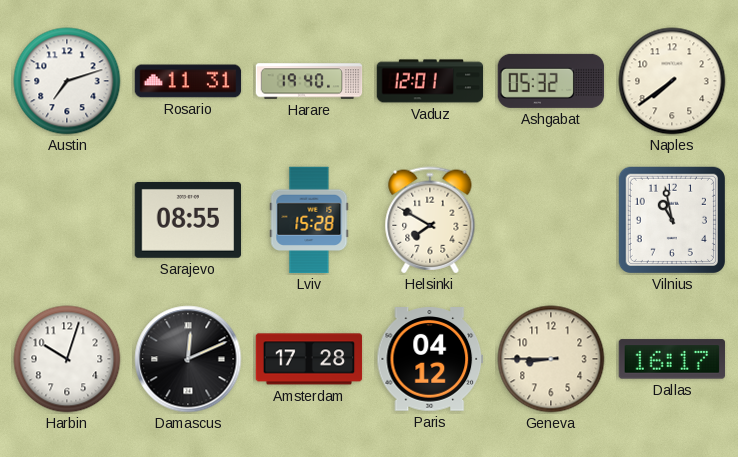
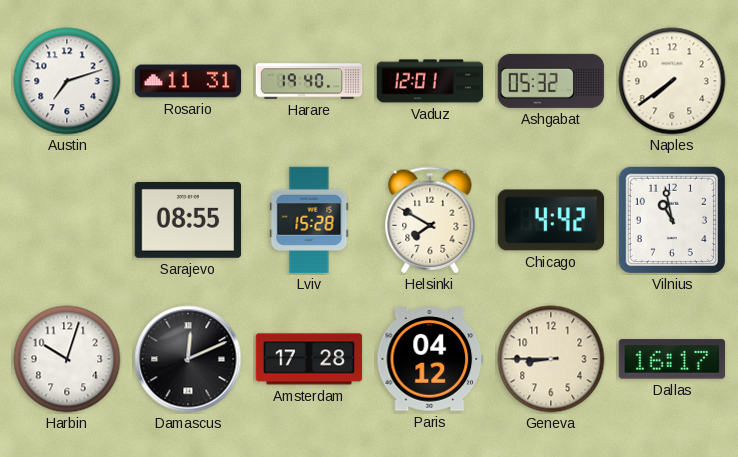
Chicago: none -> 4:42
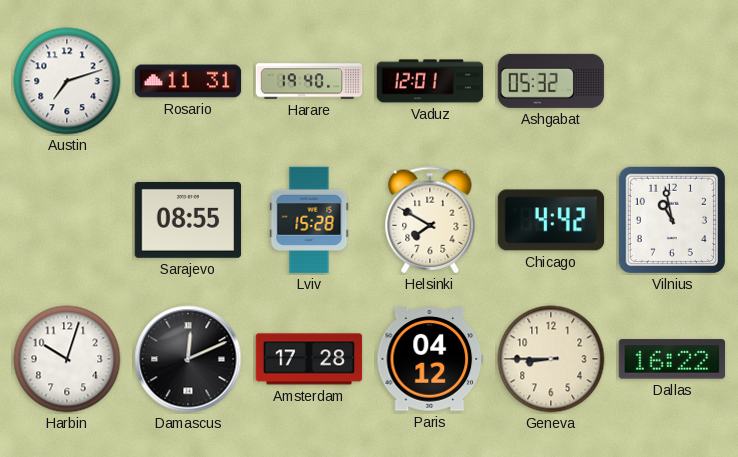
Naples: 7:39 -> none
Dallas: 16:17 -> 16:22
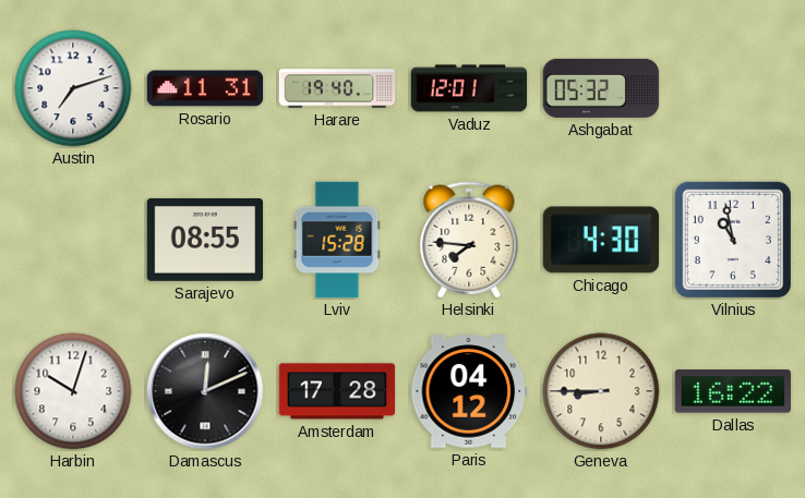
Helsinki: 7:50 -> 7:46
Chicago: 4:42 -> 4:30
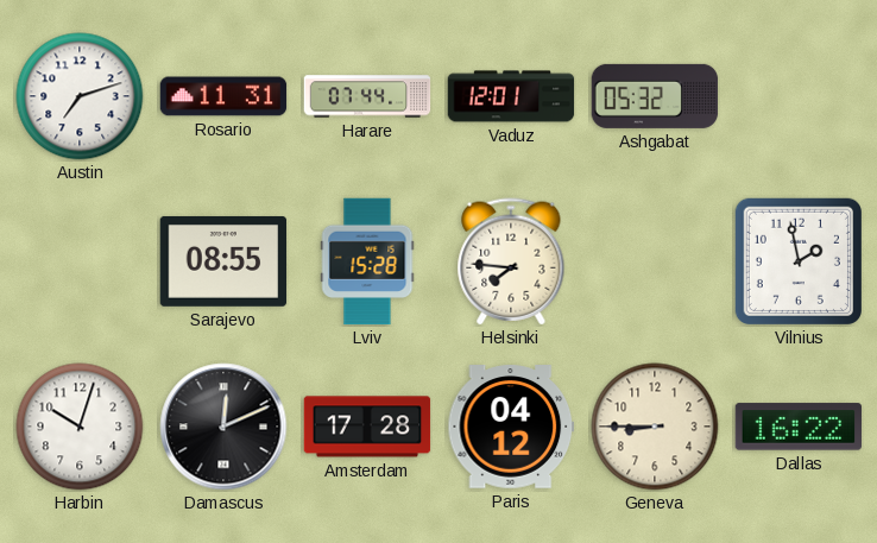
Harare: 19:40 -> 07:44
Chicago: 4:30 -> none
Vilnius: 10:58 -> 1:58
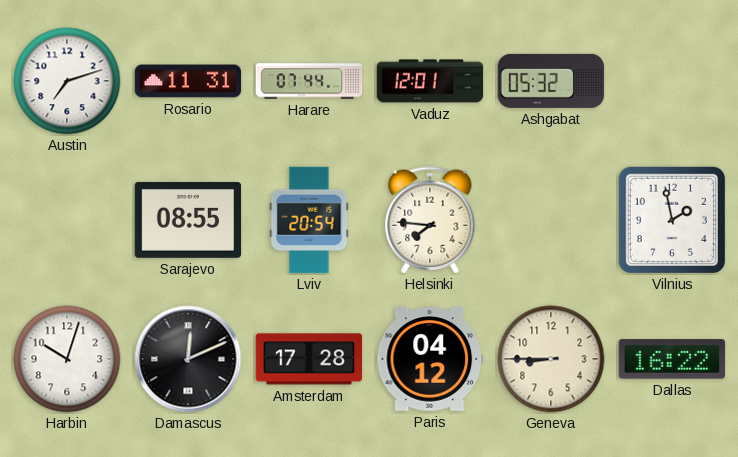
Lviv: 15:28 -> 20:54
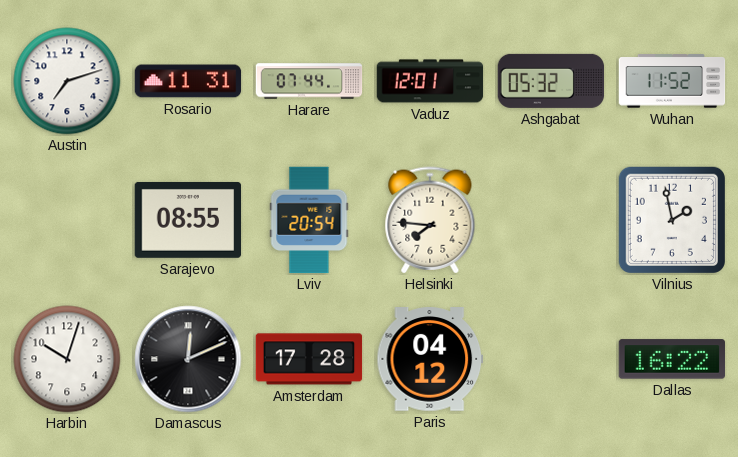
Wuhan: none -> 11:52
Geneva: 8:45 -> none
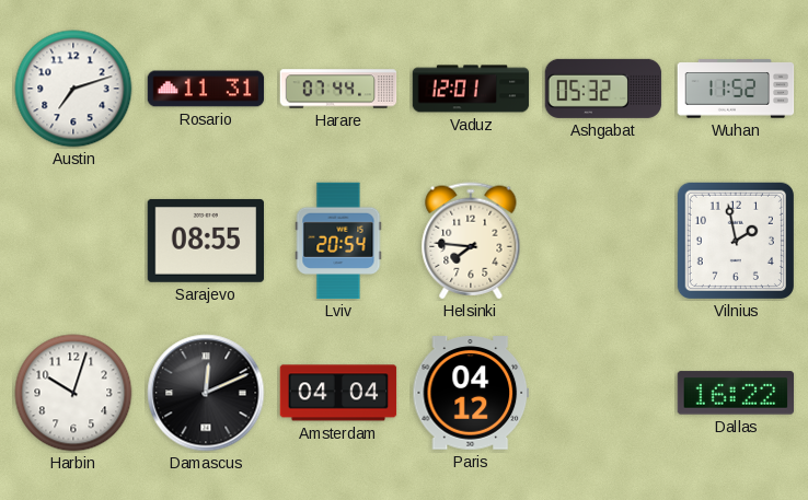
Amsterdam: 17:28 -> 04:04
